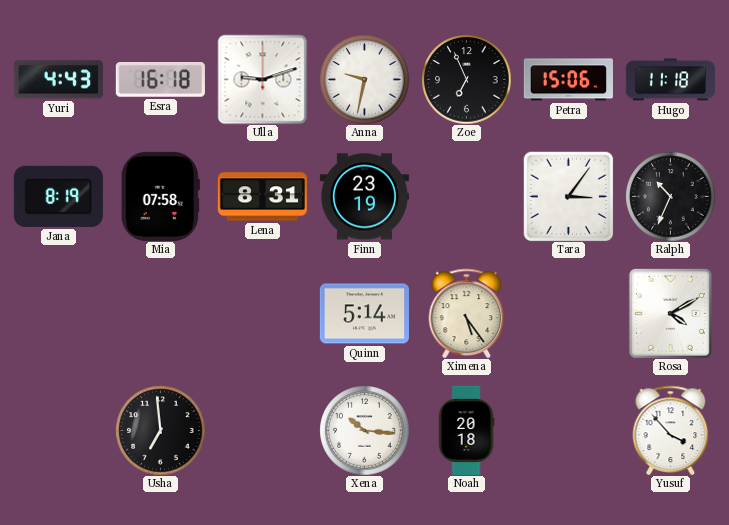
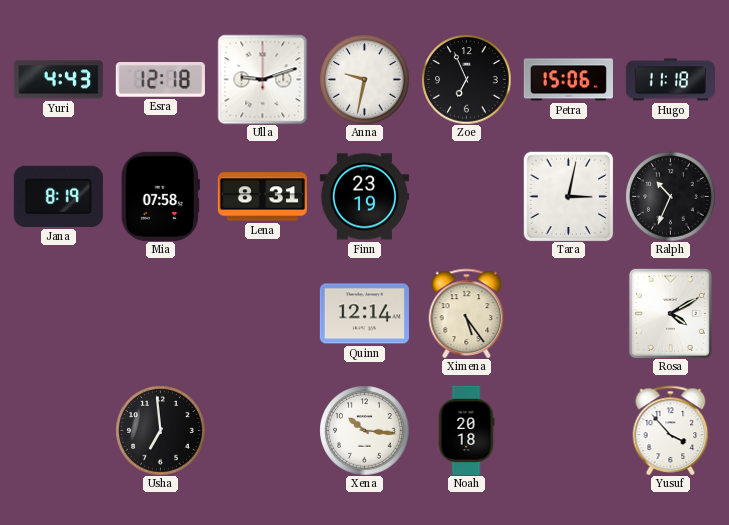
Esra: 16:18 -> 12:18
Tara: 3:06 -> 3:02
Quinn: 5:14 -> 12:14
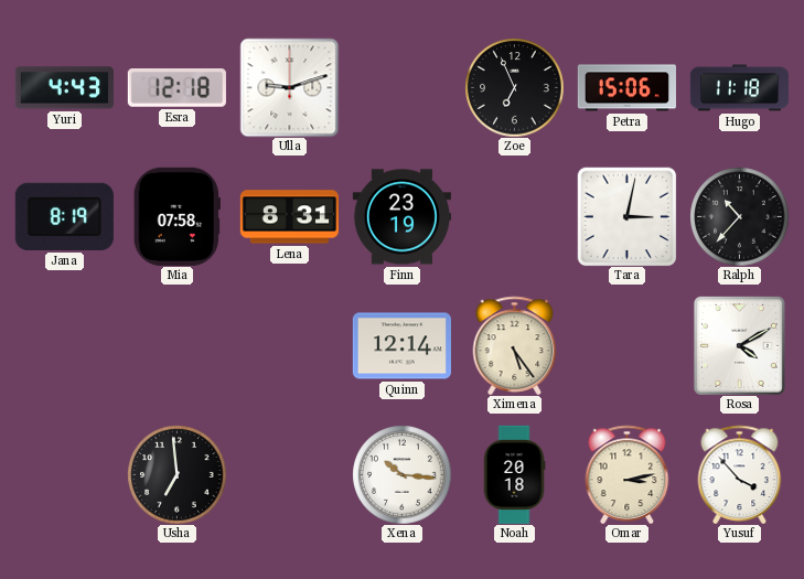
Anna: 9:32 -> none
Ralph: 10:34 -> 10:37
Omar: none -> 3:13
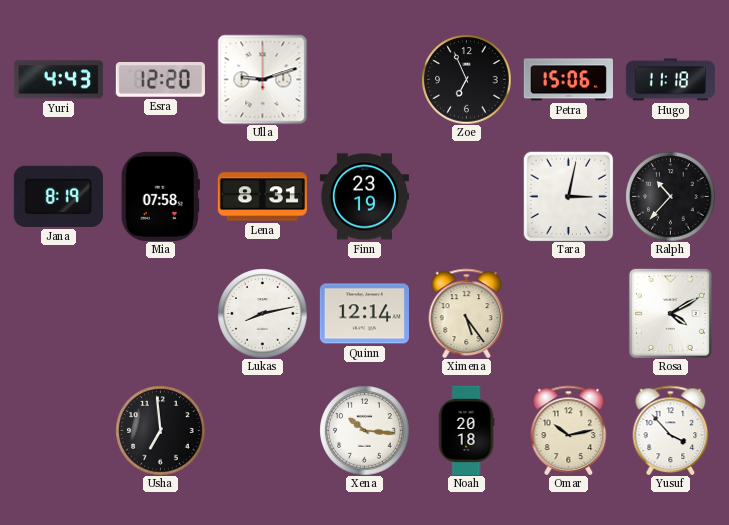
Esra: 12:18 -> 12:20
Lukas: none -> 8:13
Omar: 3:13 -> 10:13
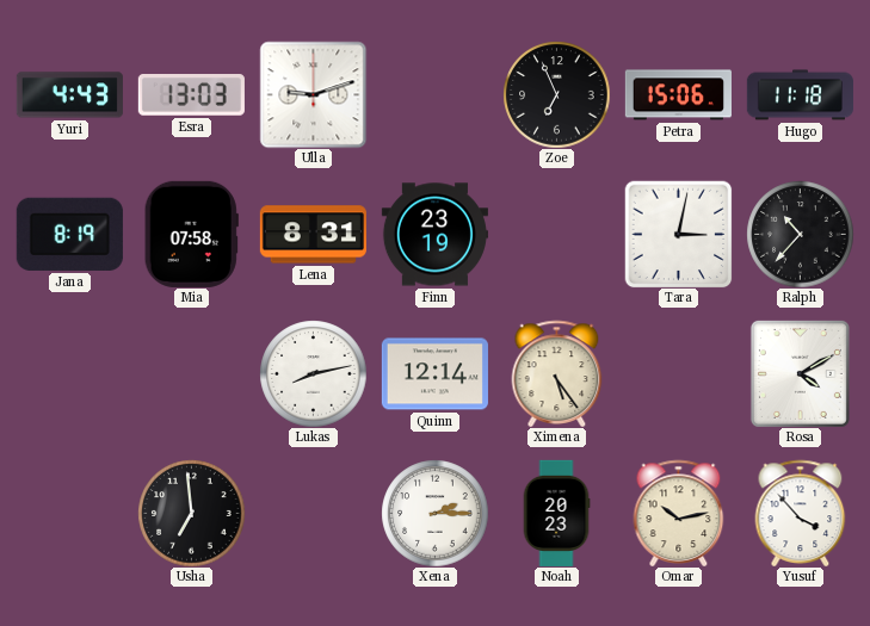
Esra: 12:20 -> 13:03
Xena: 10:16 -> 2:15
Noah: 20:18 -> 20:23
